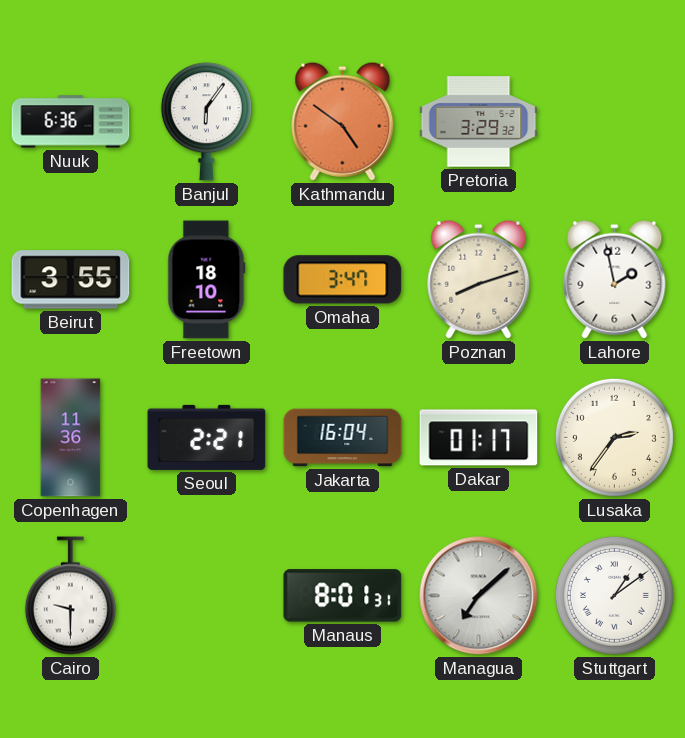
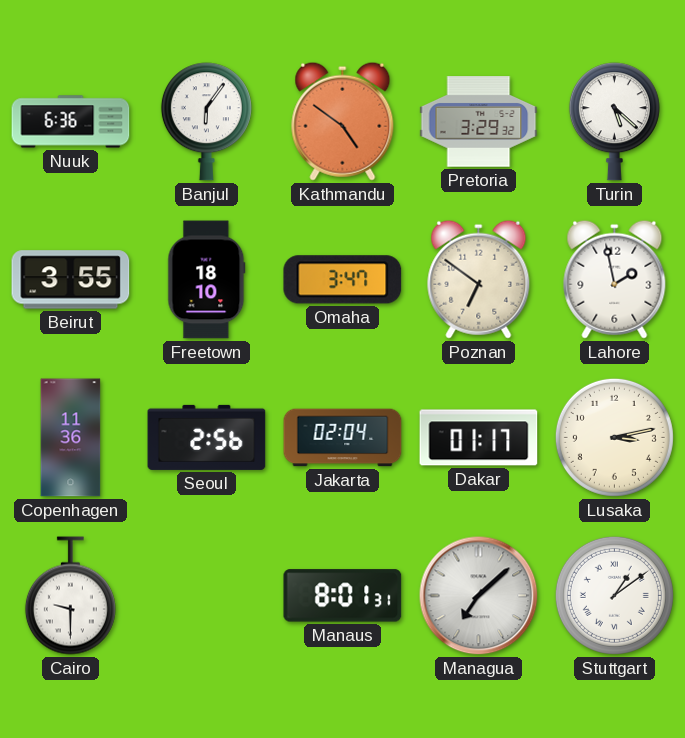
Turin: none -> 5:22
Poznan: 8:12 -> 6:51
Seoul: 2:21 -> 2:56
Jakarta: 16:04 -> 02:04
Lusaka: 2:36 -> 3:13
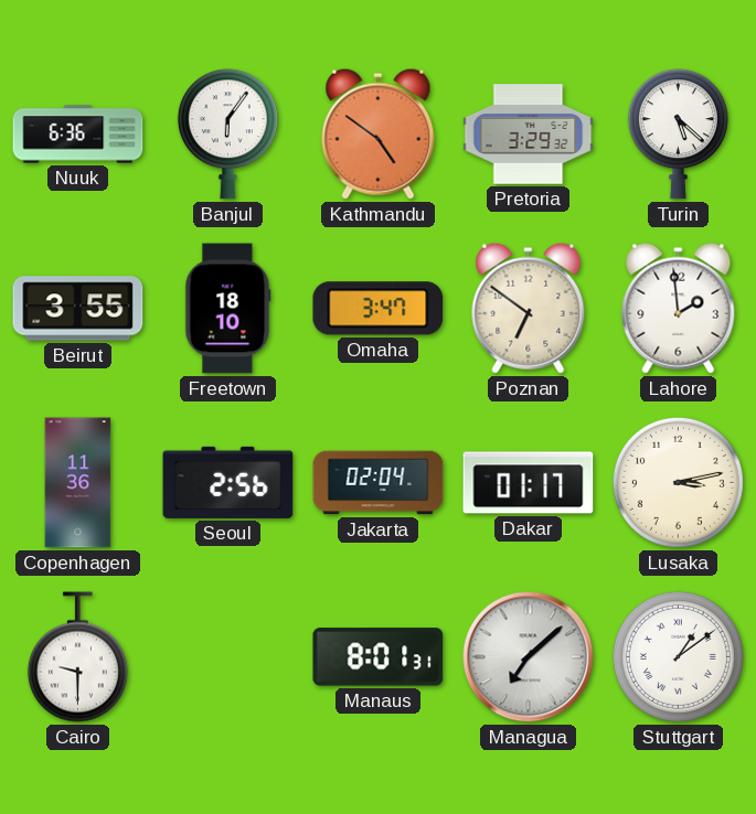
Lahore: 1:58 -> 1:59
